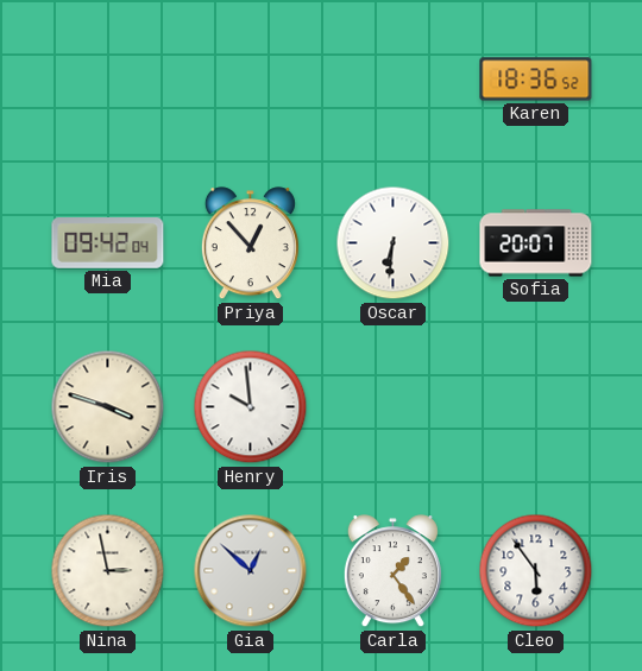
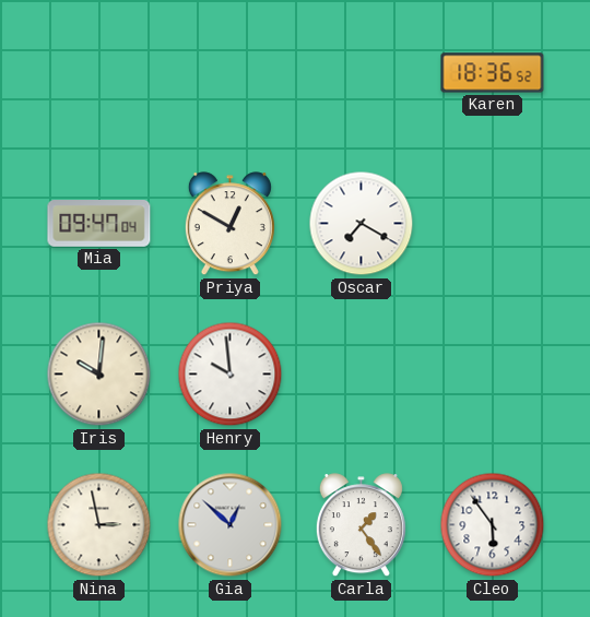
Mia: 09:42 -> 09:47
Priya: 12:53 -> 12:50
Oscar: 6:31 -> 7:20
Sofia: 20:07 -> none
Iris: 3:48 -> 10:01
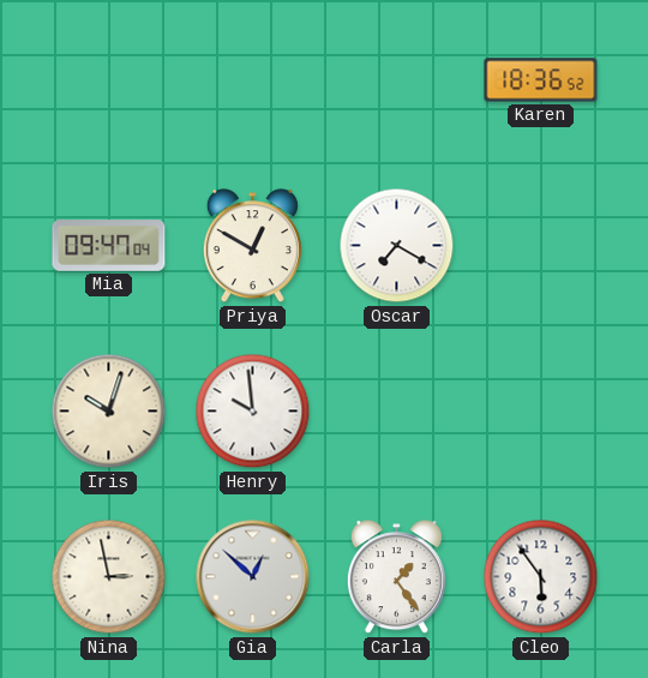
Iris: 10:01 -> 10:03
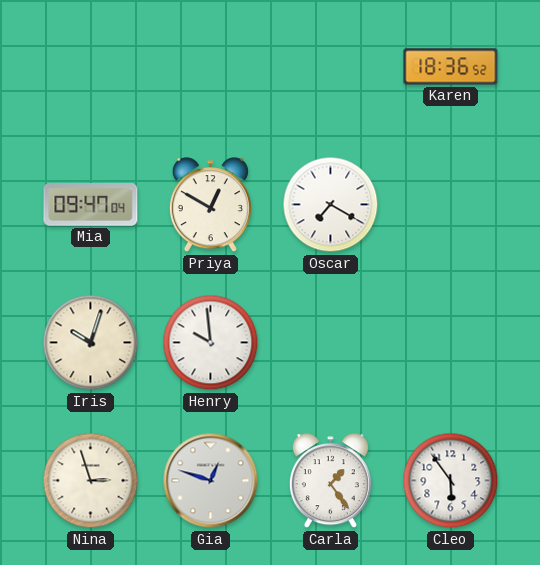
Nina: 2:58 -> 2:57
Gia: 12:52 -> 12:48
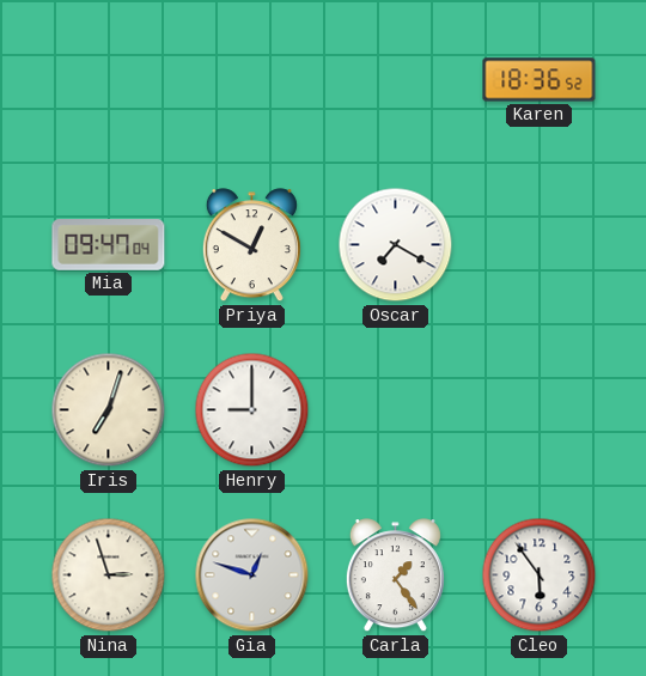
Iris: 10:03 -> 7:03
Henry: 9:59 -> 9:00
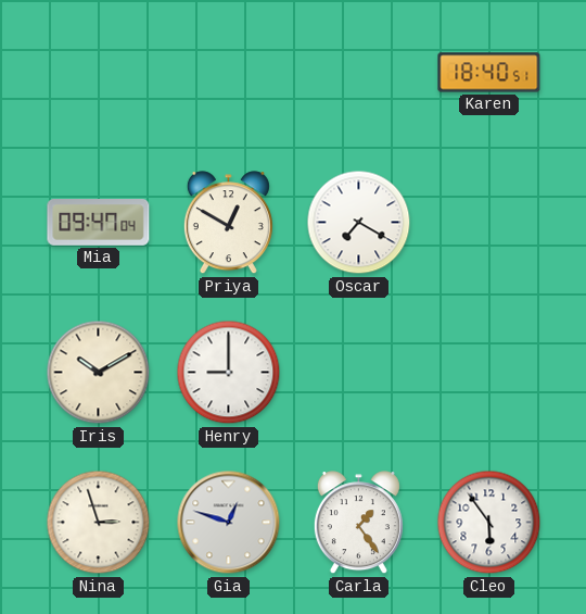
Karen: 18:36 -> 18:40
Iris: 7:03 -> 10:10
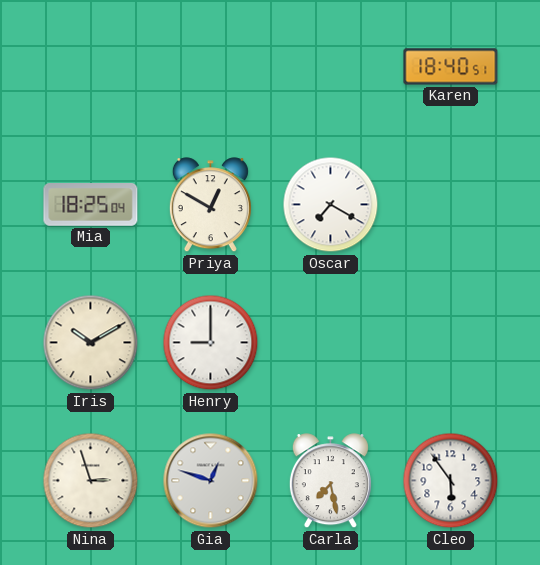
Mia: 09:47 -> 18:25
Carla: 1:24 -> 7:28
